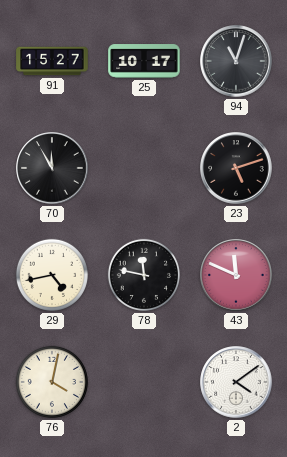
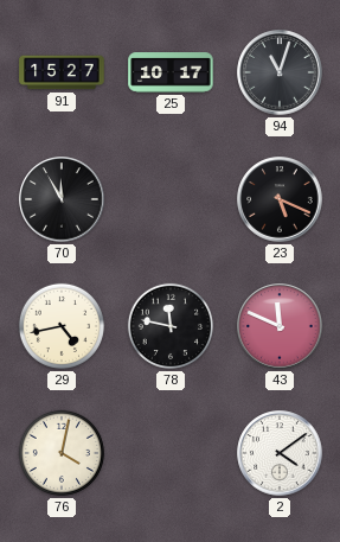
23: 5:12 -> 5:19
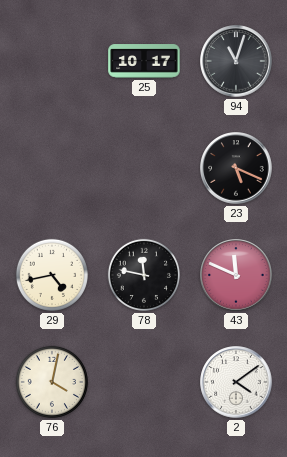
91: 15:27 -> none
70: 11:55 -> none
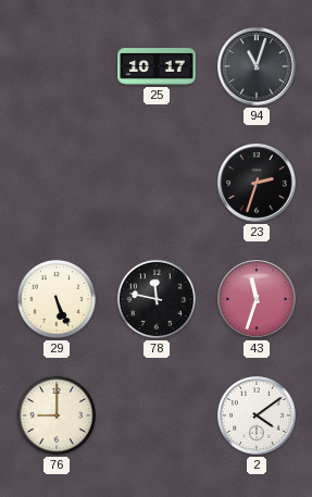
23: 5:19 -> 2:33
29: 4:43 -> 5:26
43: 11:49 -> 11:33
76: 4:02 -> 9:00
